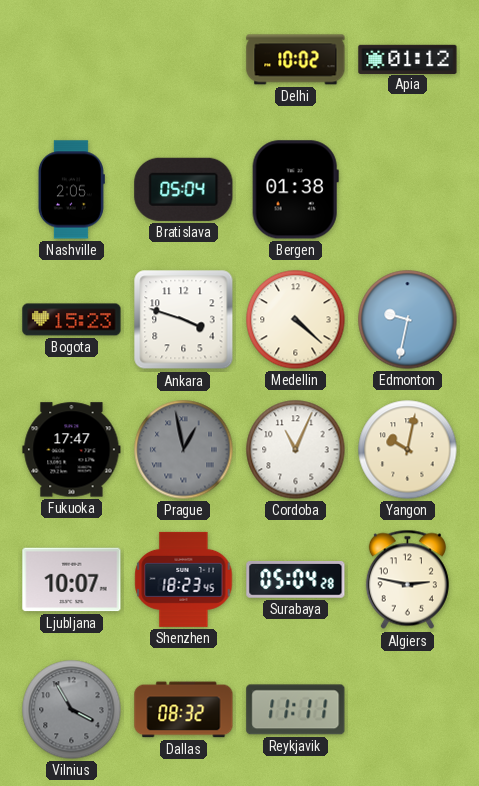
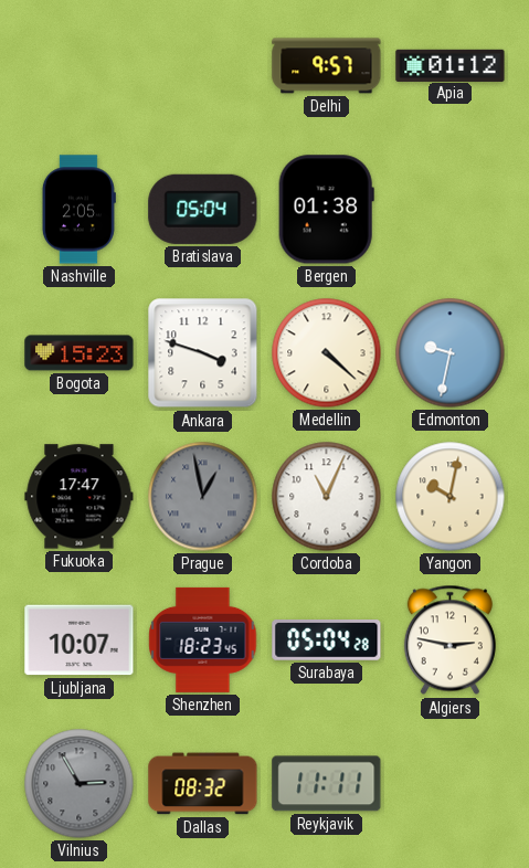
Delhi: 10:02 -> 9:57
Vilnius: 3:55 -> 2:55
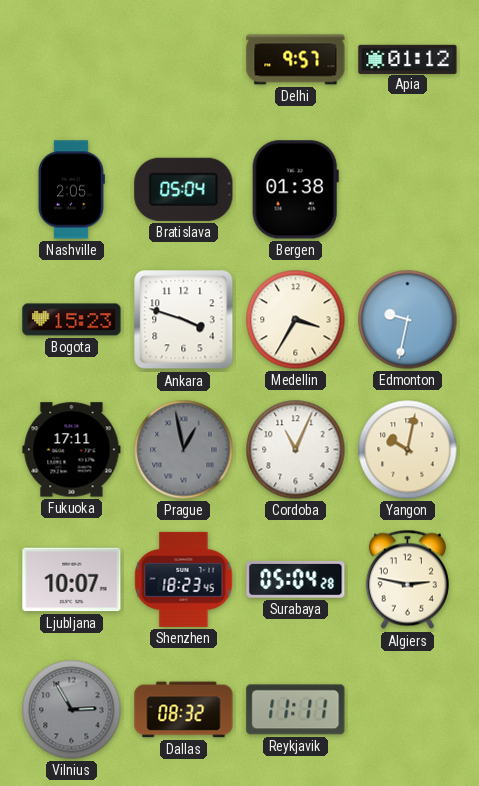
Medellin: 4:22 -> 3:35
Fukuoka: 17:47 -> 17:11
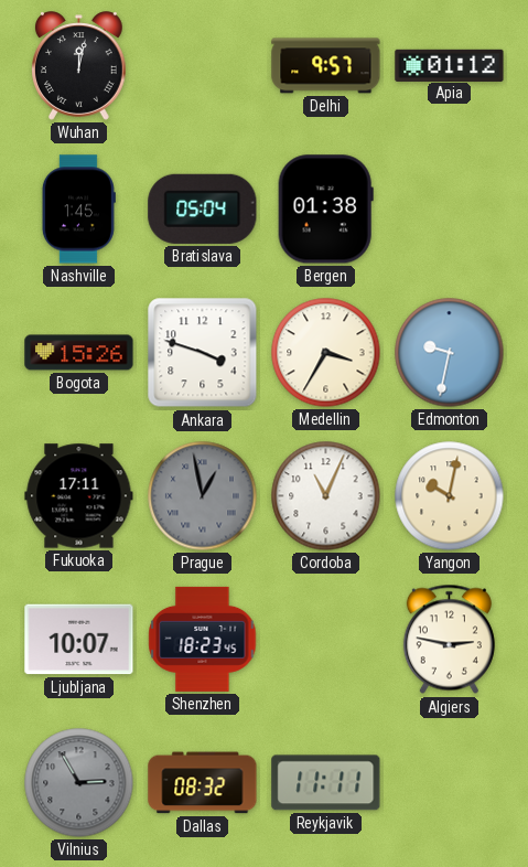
Wuhan: none -> 12:02
Nashville: 2:05 -> 1:45
Bogota: 15:23 -> 15:26
Surabaya: 05:04 -> none
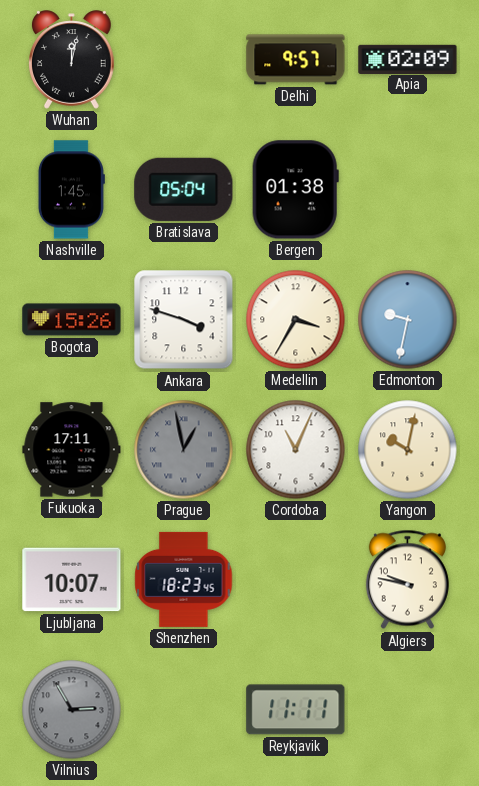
Apia: 01:12 -> 02:09
Algiers: 2:47 -> 9:47
Dallas: 08:32 -> none
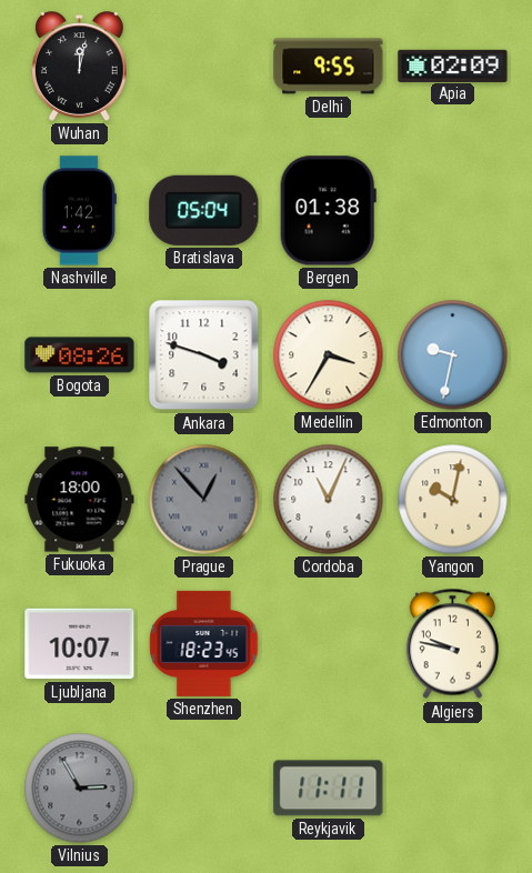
Delhi: 9:57 -> 9:55
Nashville: 1:45 -> 1:42
Bogota: 15:26 -> 08:26
Fukuoka: 17:11 -> 18:00
Prague: 12:58 -> 12:53
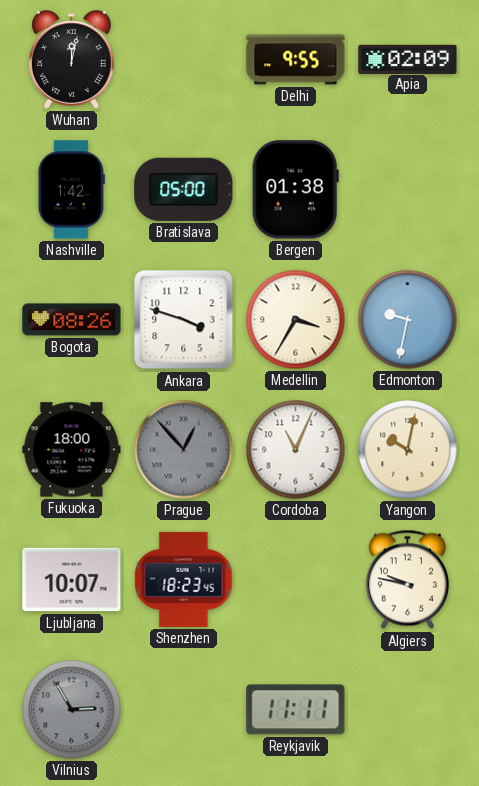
Bratislava: 05:04 -> 05:00
